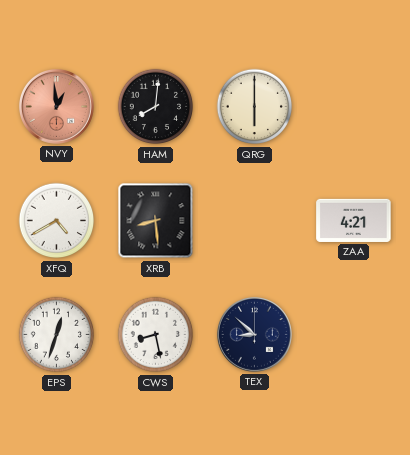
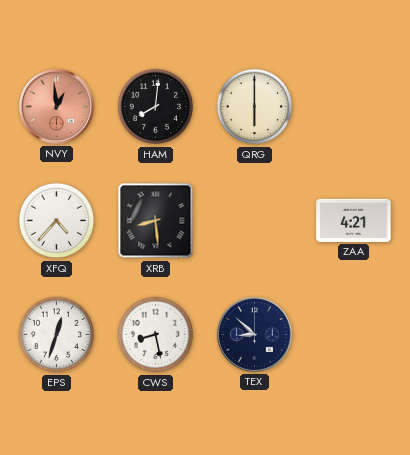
XFQ: 4:40 -> 4:37
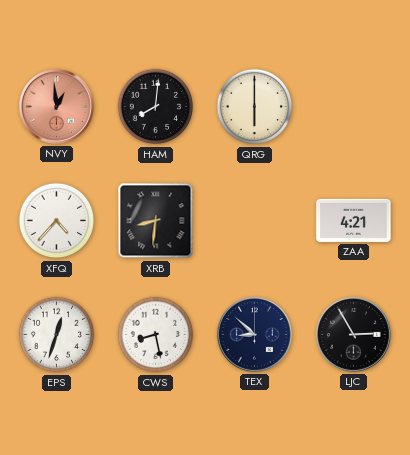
XRB: 8:29 -> 8:31
LJC: none -> 2:55
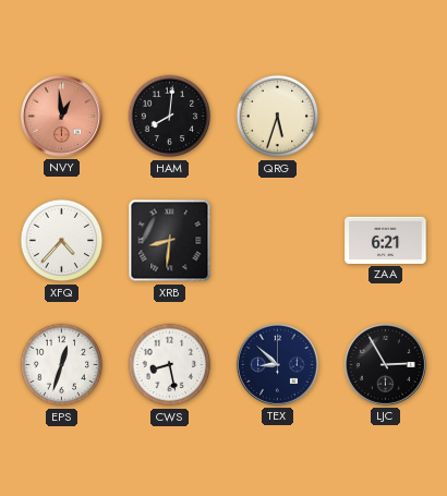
QRG: 6:00 -> 5:33
ZAA: 4:21 -> 6:21
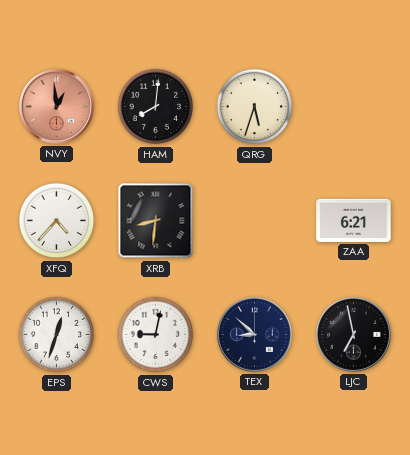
CWS: 8:28 -> 9:02
LJC: 2:55 -> 6:58
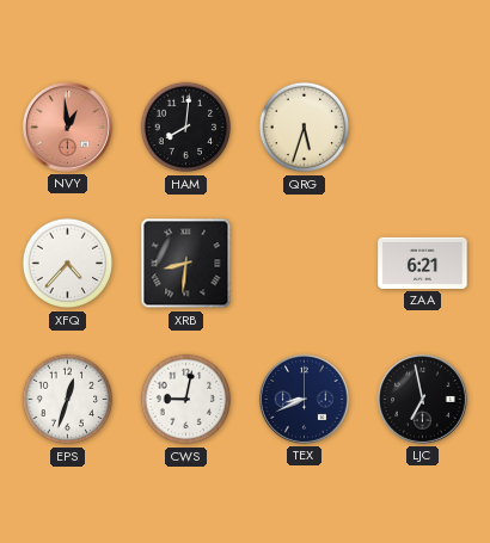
TEX: 8:52 -> 8:41
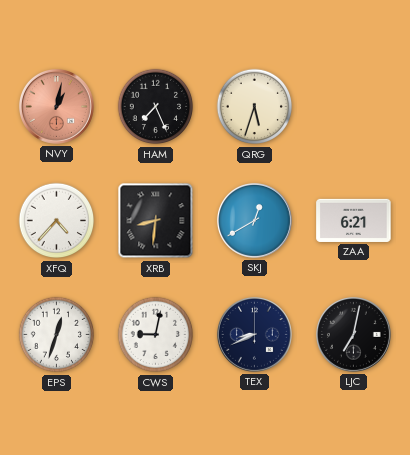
NVY: 12:59 -> 1:02
HAM: 8:01 -> 7:26
SKJ: none -> 12:40
LJC: 6:58 -> 7:02
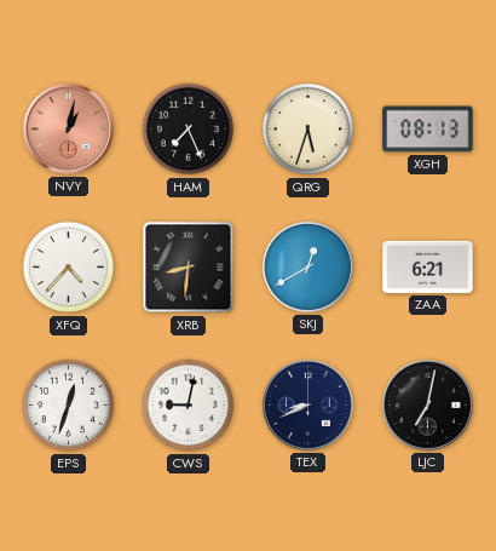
XGH: none -> 08:13
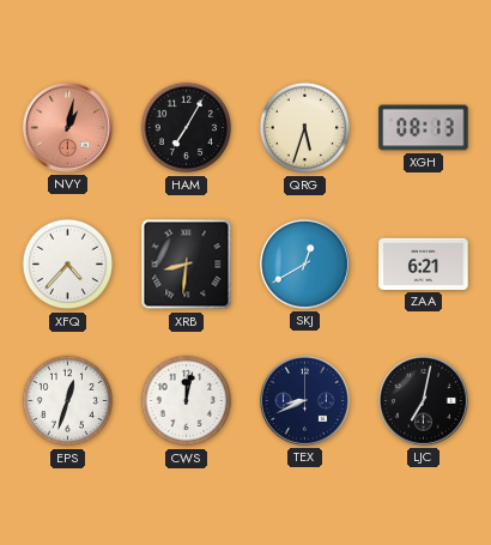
HAM: 7:26 -> 7:05
CWS: 9:02 -> 12:02
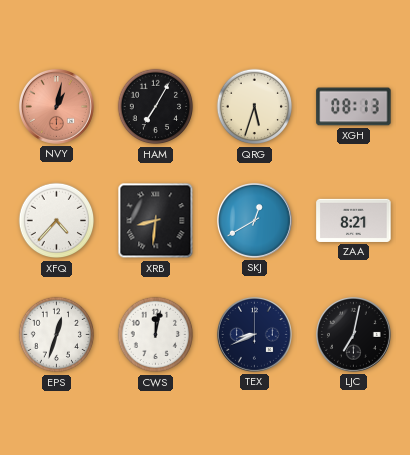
ZAA: 6:21 -> 8:21
